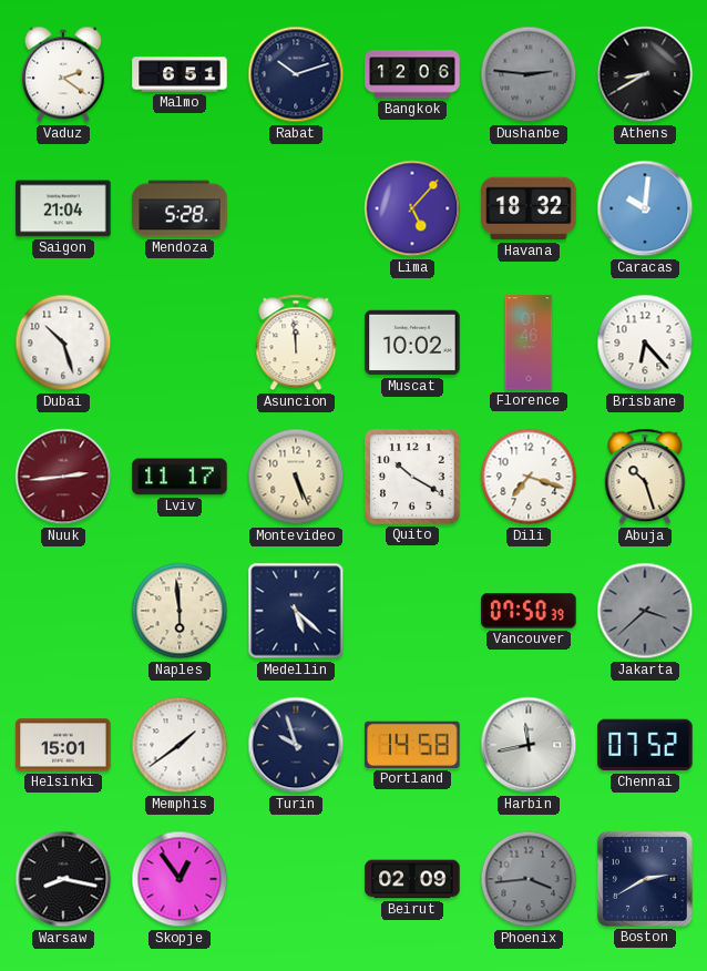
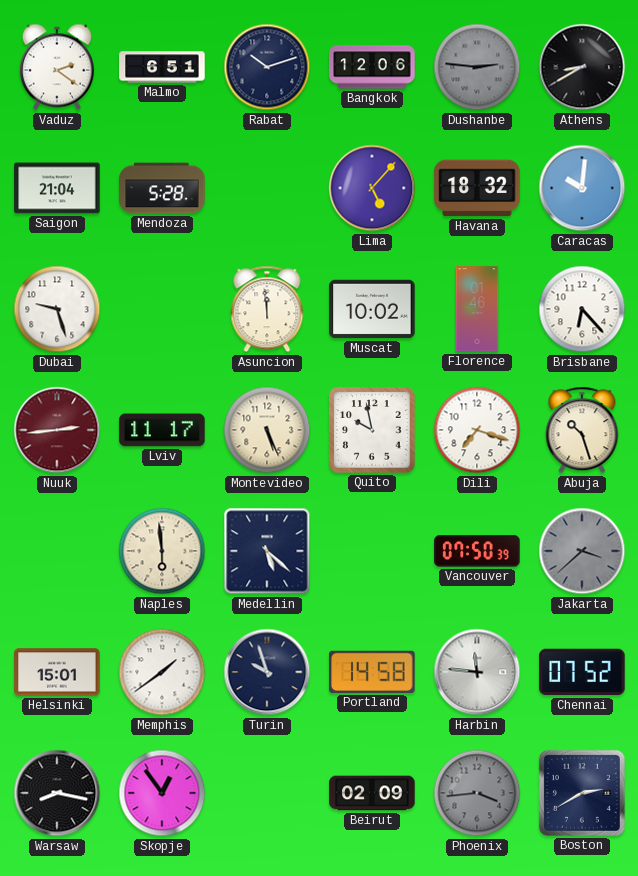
Dubai: 10:27 -> 9:27
Quito: 10:20 -> 9:58
Harbin: 11:43 -> 11:46
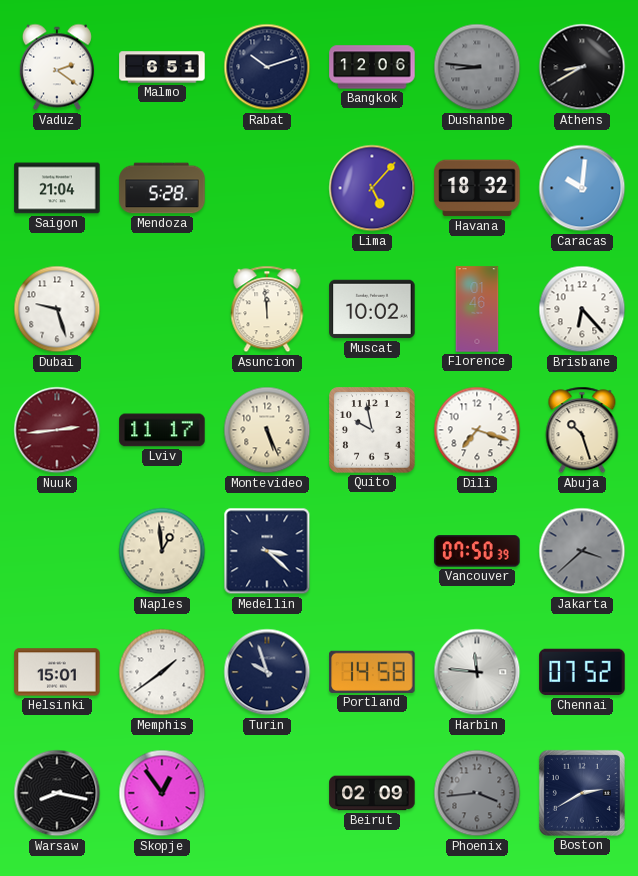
Dushanbe: 2:46 -> 8:46
Naples: 5:59 -> 12:59
Medellin: 5:22 -> 3:22
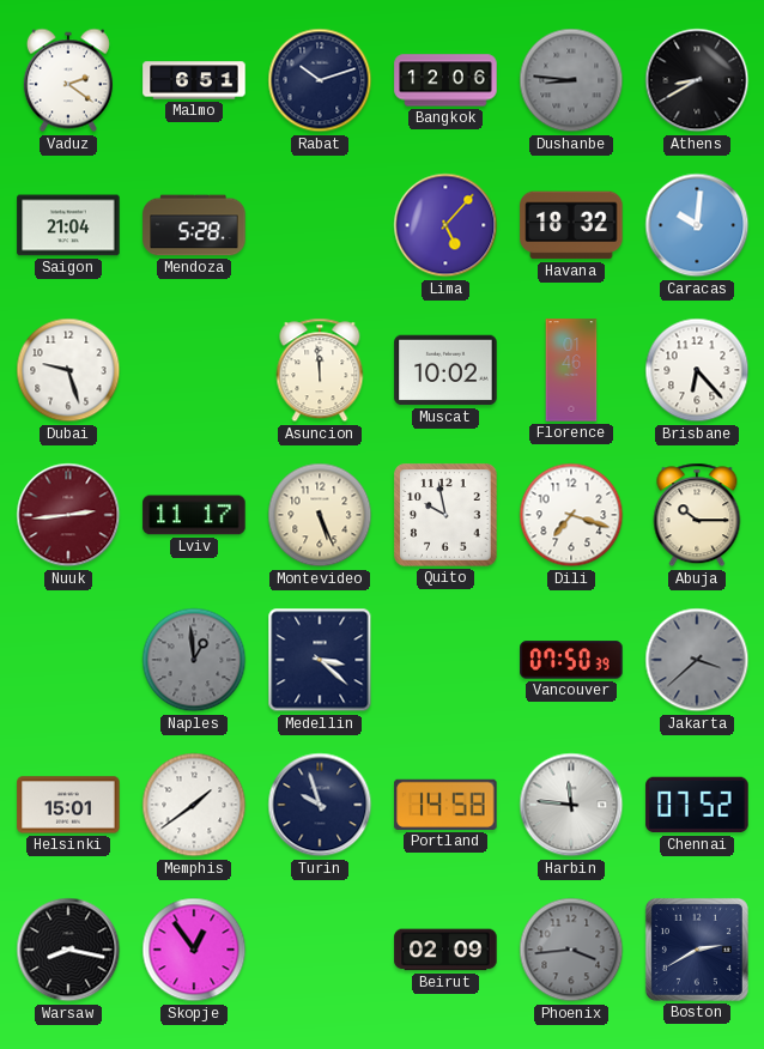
Abuja: 10:27 -> 10:15
Naples dial: cream -> grey
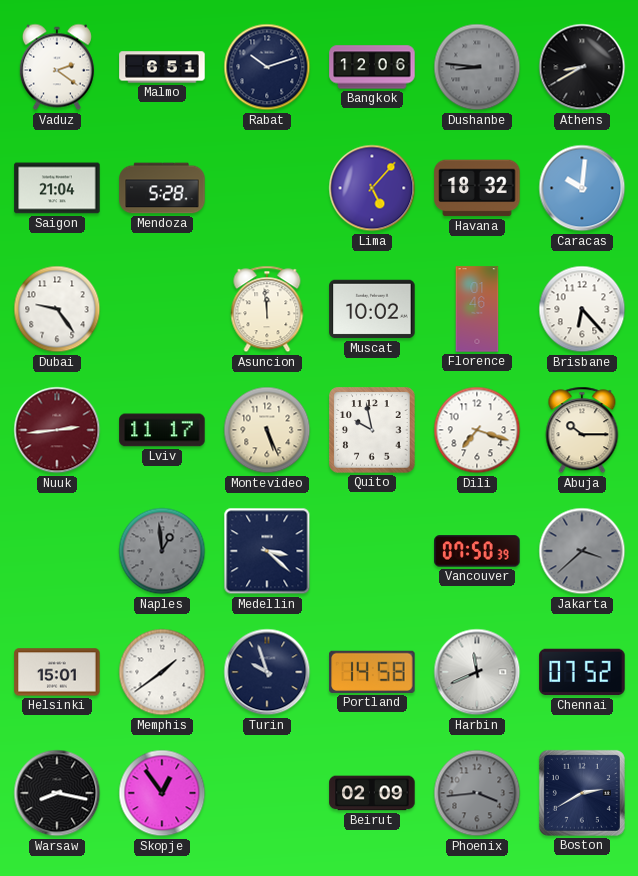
Dubai: 9:27 -> 9:24
Harbin: 11:46 -> 11:41
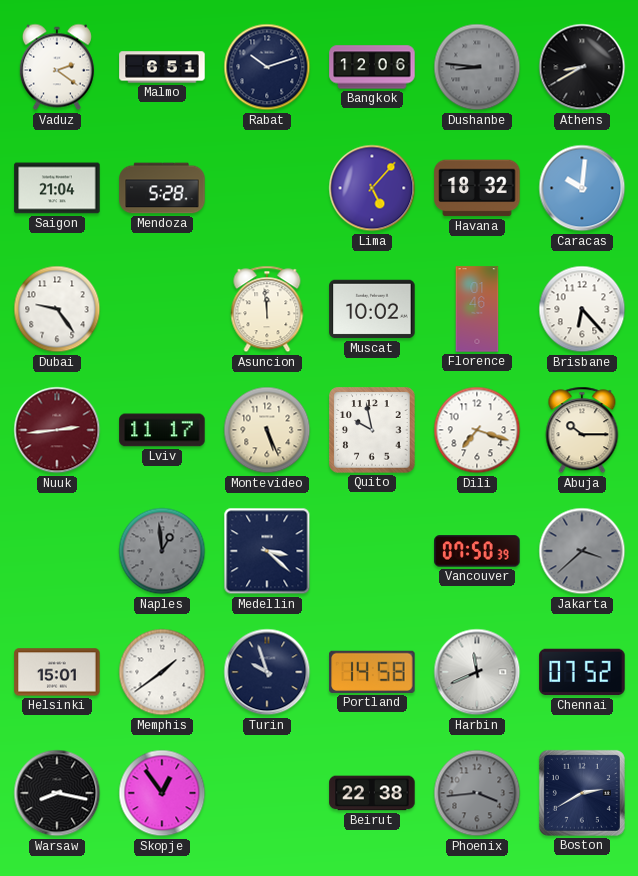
Beirut: 02:09 -> 22:38
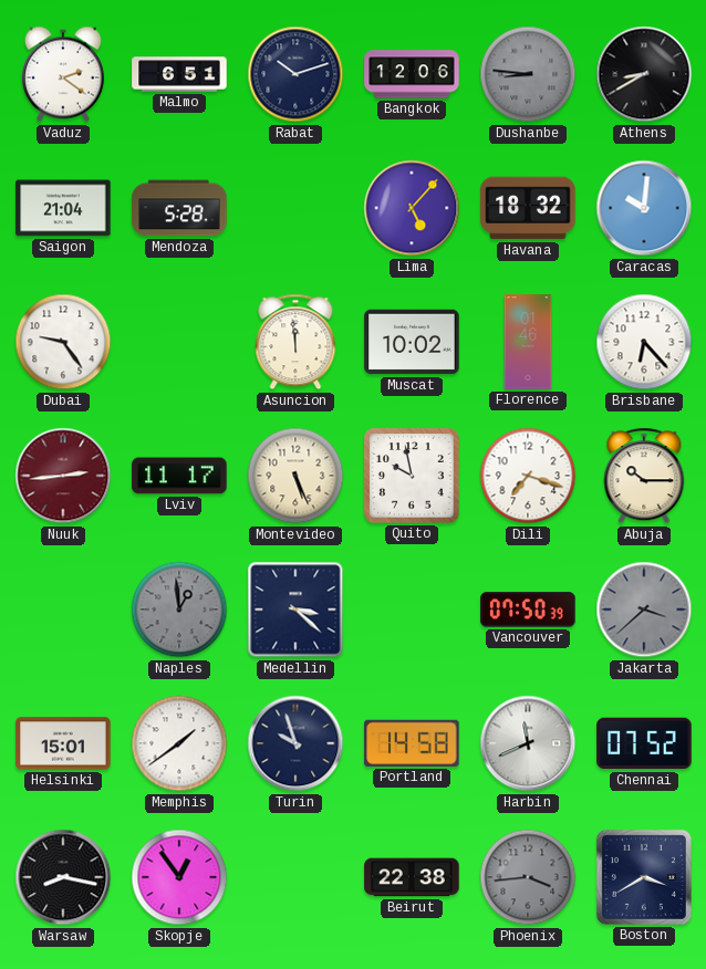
Boston: 2:40 -> 3:40
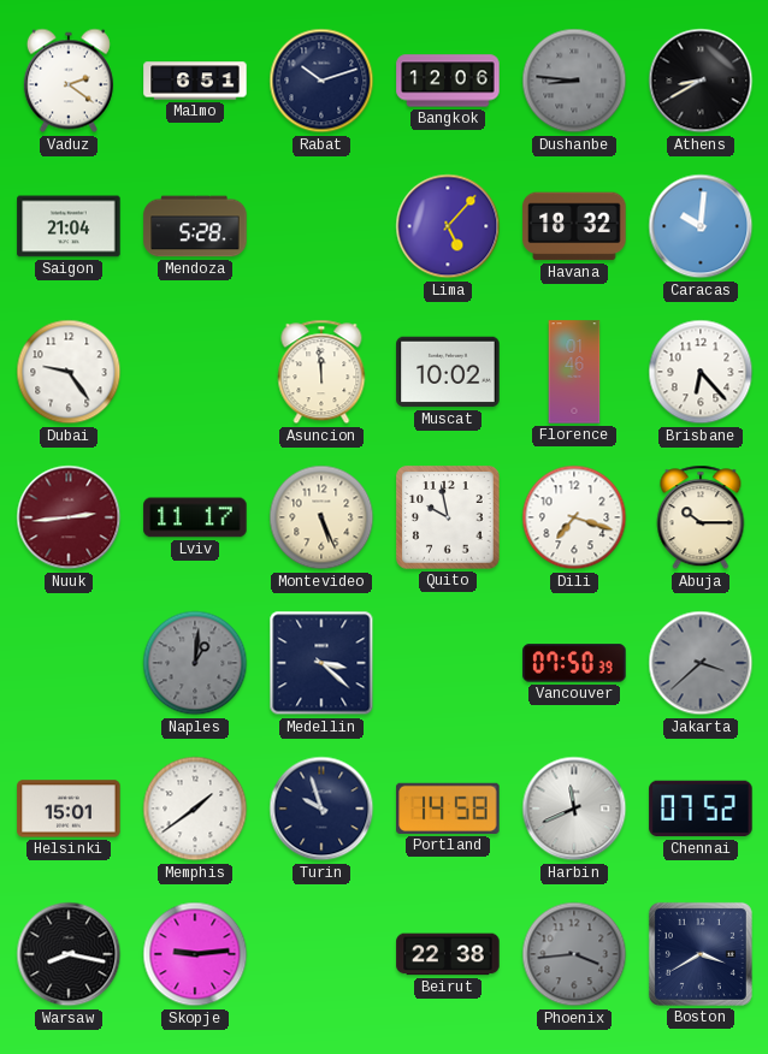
Naples: 12:59 -> 1:01
Skopje: 12:54 -> 9:14
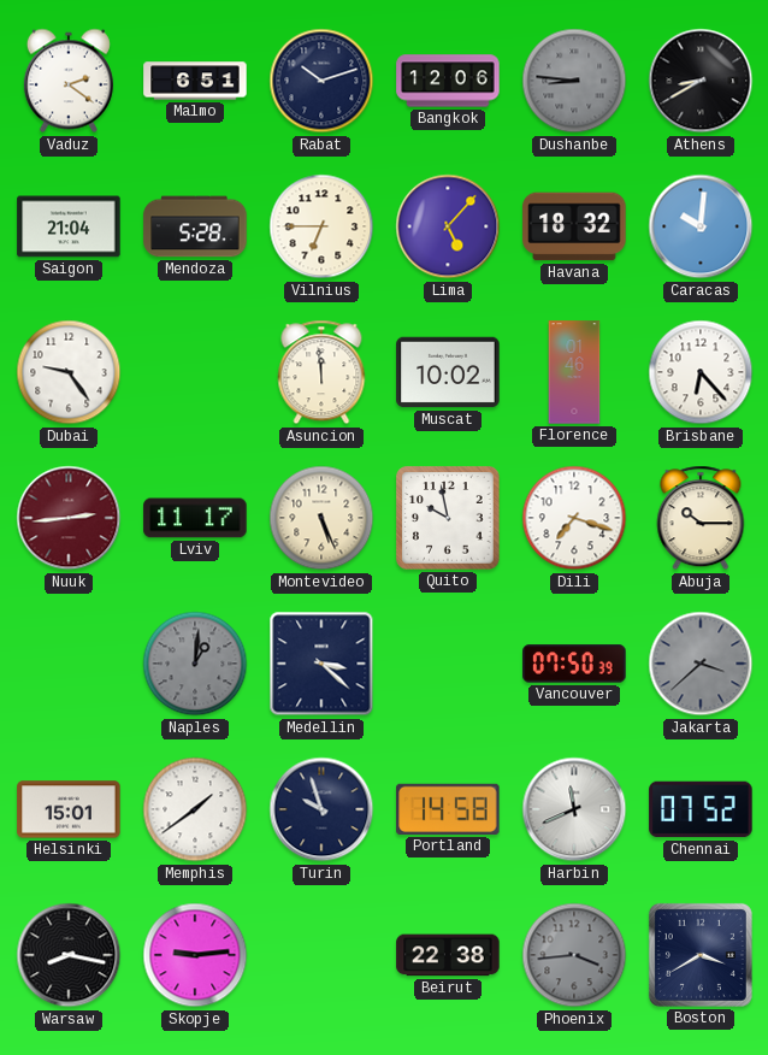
Vilnius: none -> 6:45
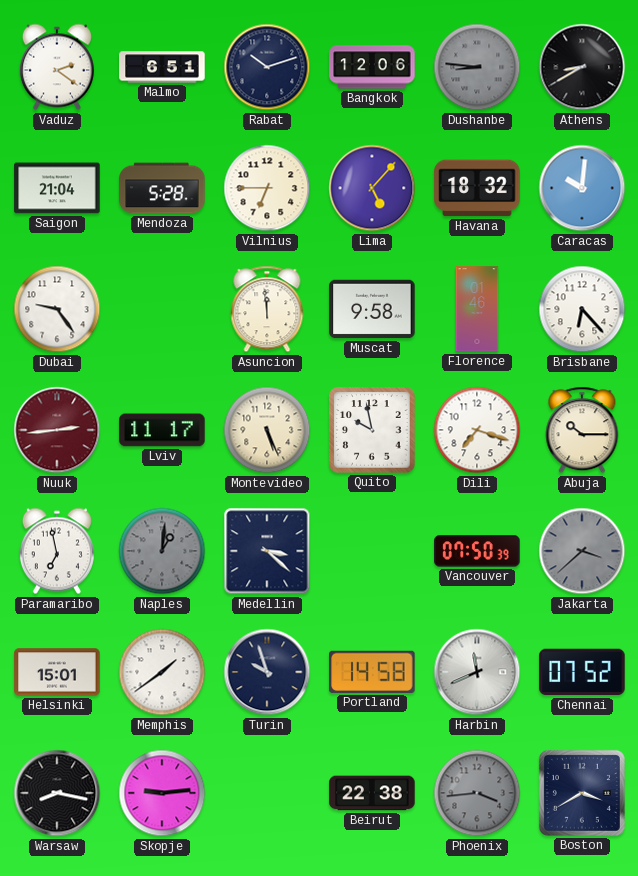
Muscat: 10:02 -> 9:58
Paramaribo: none -> 6:58
